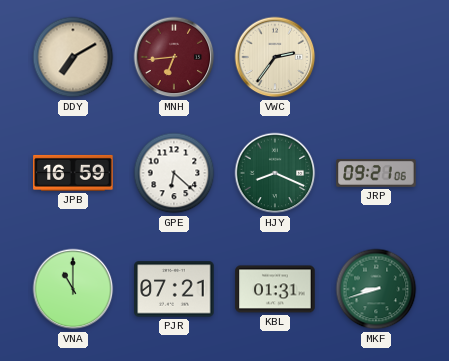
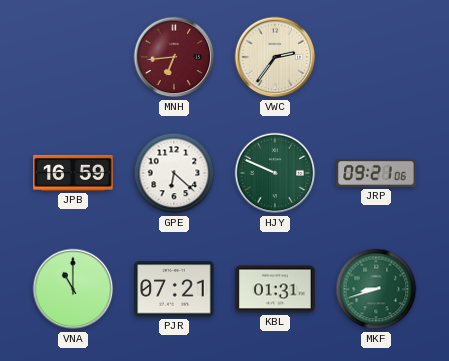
DDY: 7:10 -> none
HJY: 8:19 -> 9:49
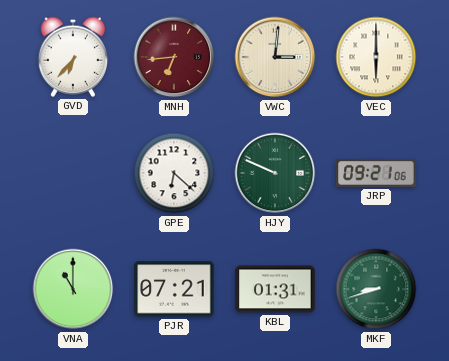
GVD: none -> 6:37
VWC: 2:36 -> 3:01
VEC: none -> 6:00
JPB: 16:59 -> none
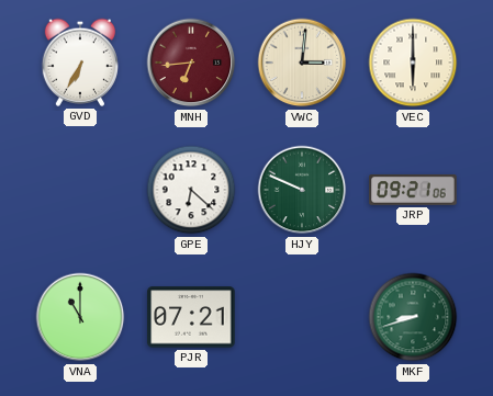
GVD: 6:37 -> 6:35
KBL: 01:31 -> none
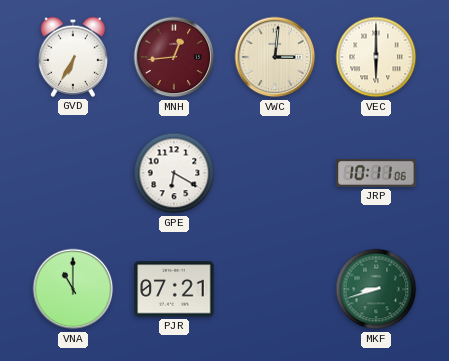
MNH: 6:44 -> 12:44
GPE: 6:22 -> 6:20
HJY: 9:49 -> none
JRP: 09:21 -> 10:11
